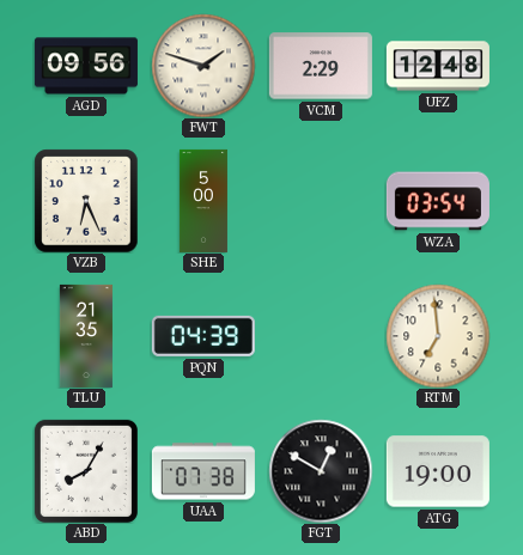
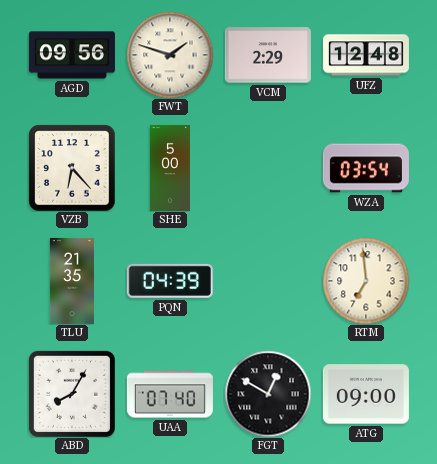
VZB: 6:26 -> 6:23
UAA: 07:38 -> 07:40
ATG: 19:00 -> 09:00
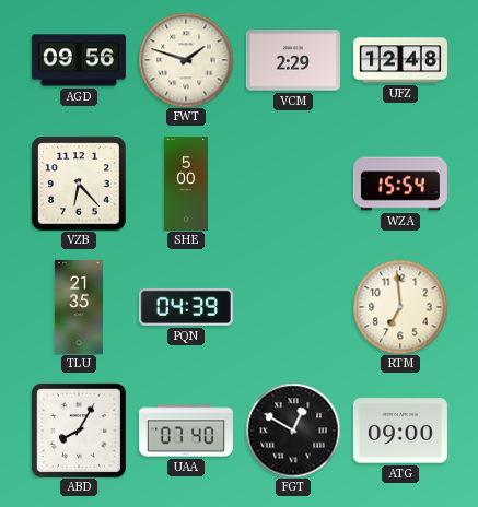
WZA: 03:54 -> 15:54
